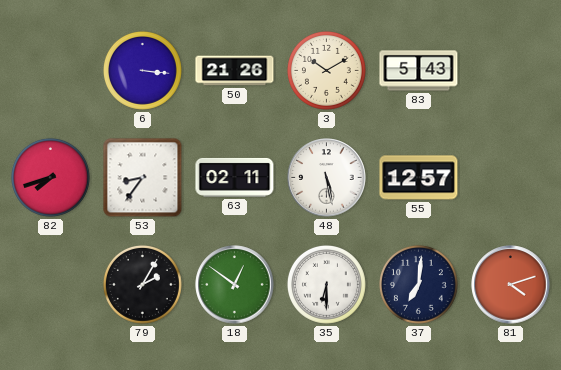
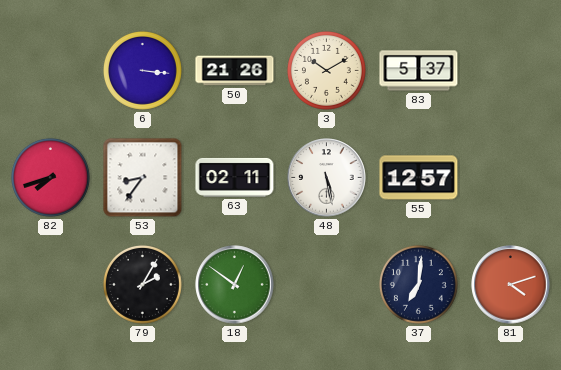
83: 5:43 -> 5:37
35: 6:30 -> none
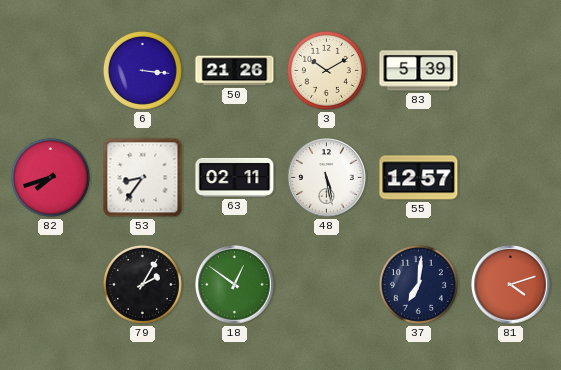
83: 5:37 -> 5:39
